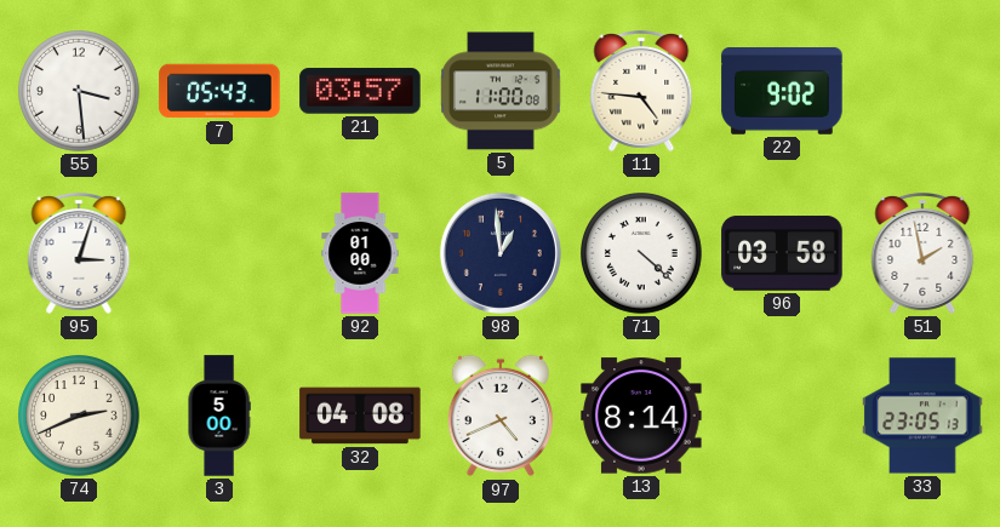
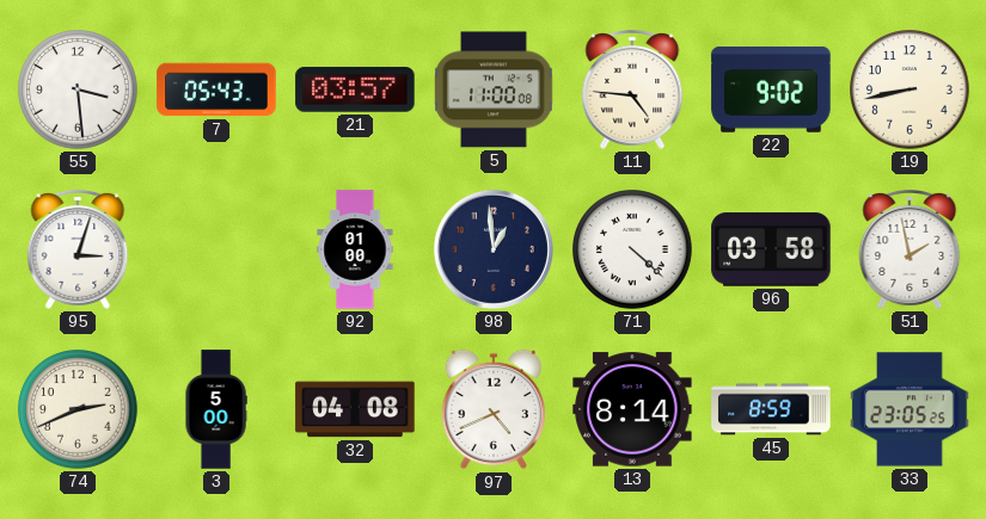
19: none -> 8:43
45: none -> 8:59
33: 23:05:13 -> 23:05:25
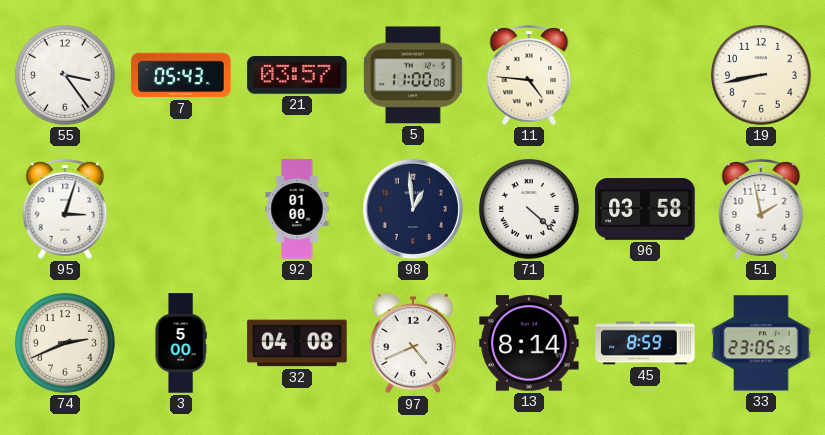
55: 3:29 -> 3:24
22: 9:02 -> none
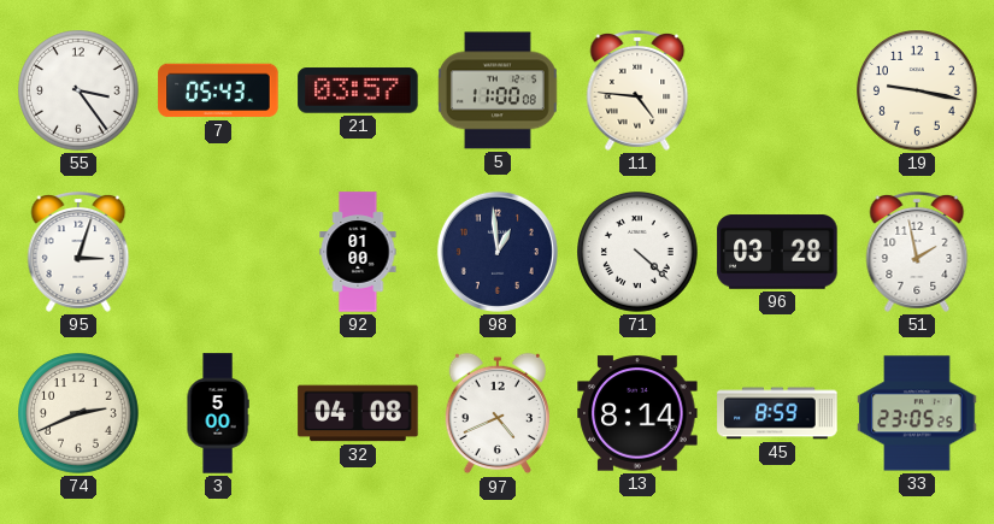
19: 8:43 -> 9:17
96: 03:58 -> 03:28
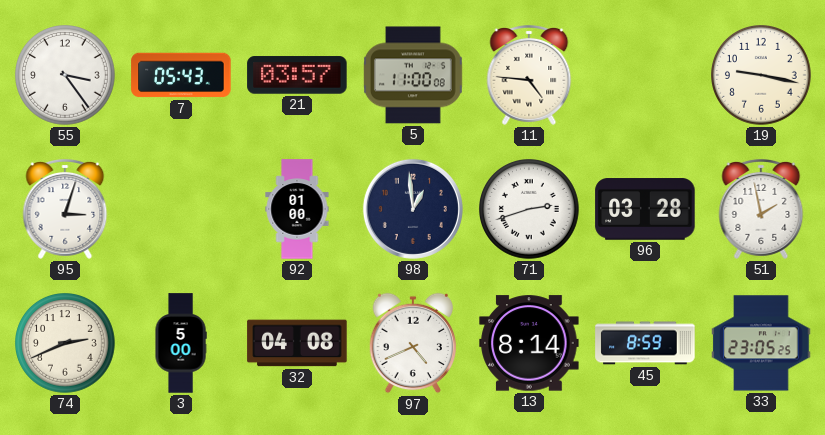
71: 4:22 -> 2:42
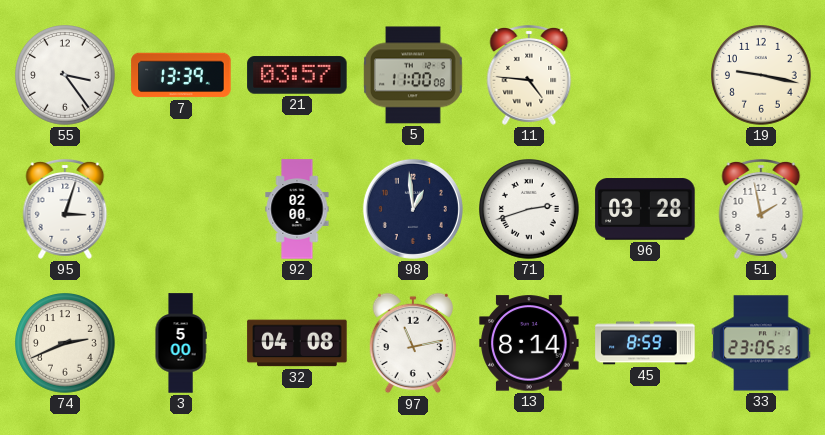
7: 05:43 -> 13:39
92: 01:00 -> 02:00
97: 4:41 -> 11:13
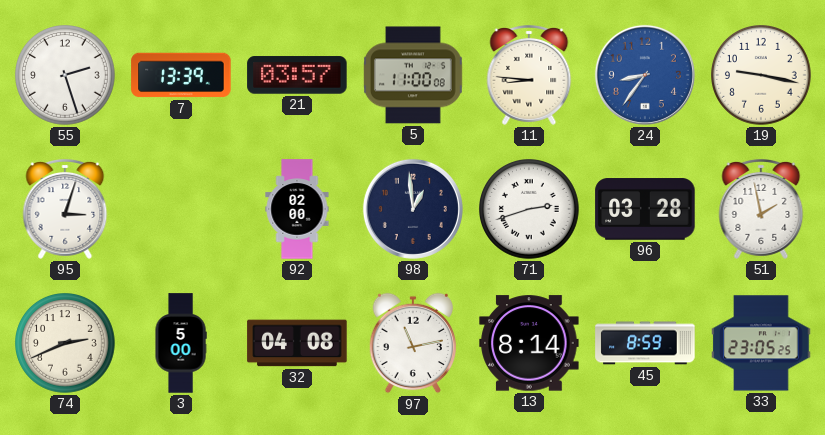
55: 3:24 -> 2:27
11: 4:46 -> 8:46
24: none -> 8:36
